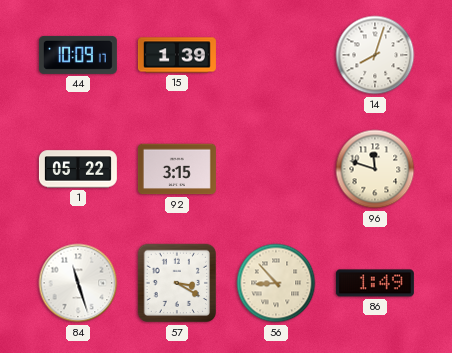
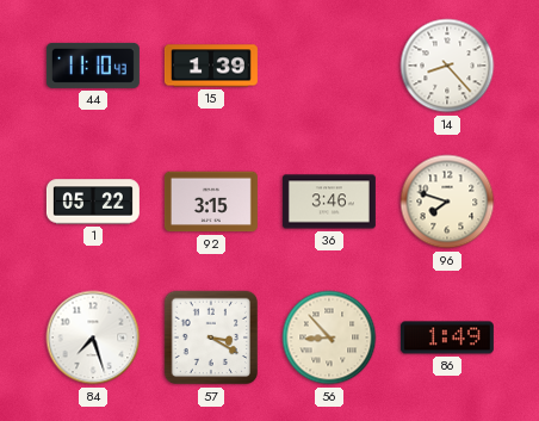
44: 10:09 -> 11:10
14: 8:03 -> 8:23
36: none -> 3:46
96: 11:48 -> 7:48
84: 11:27 -> 7:27
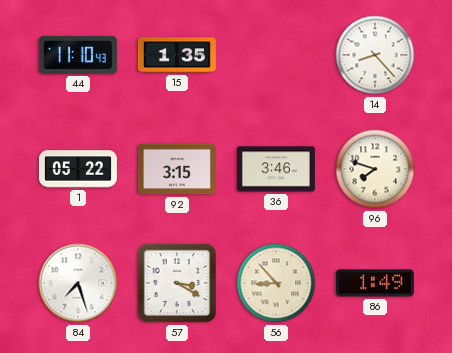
15: 1:39 -> 1:35
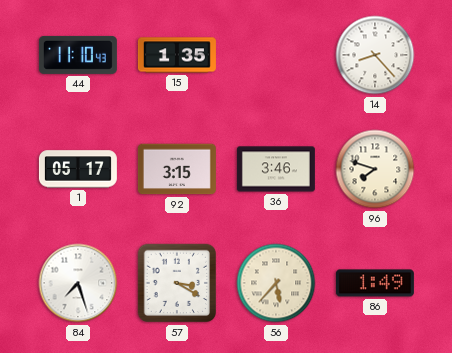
1: 05:22 -> 05:17
56: 8:53 -> 5:37
